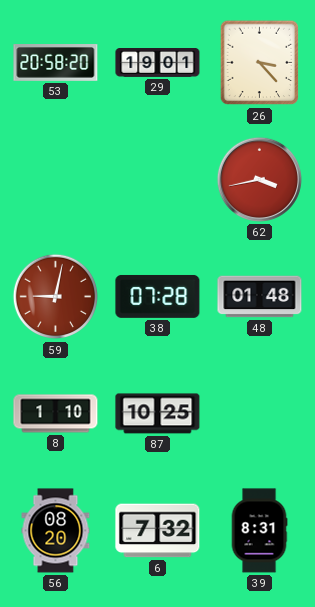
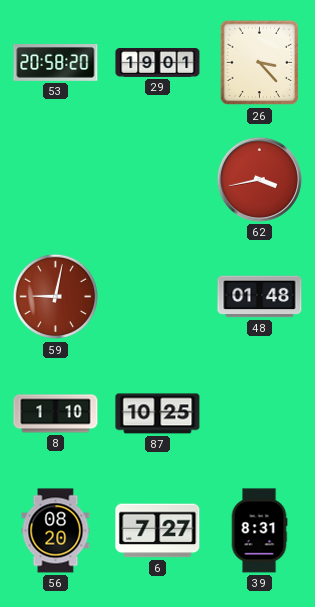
38: 07:28 -> none
6: 7:32 -> 7:27
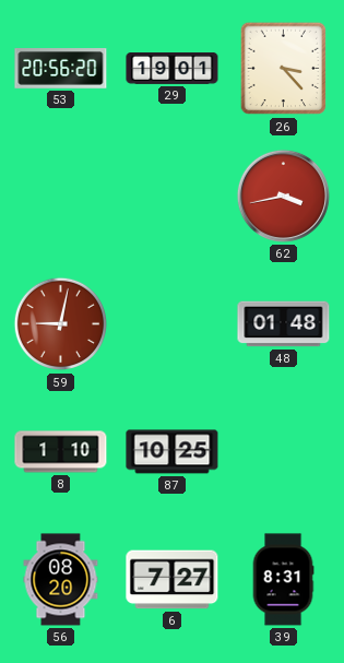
53: 20:58 -> 20:56
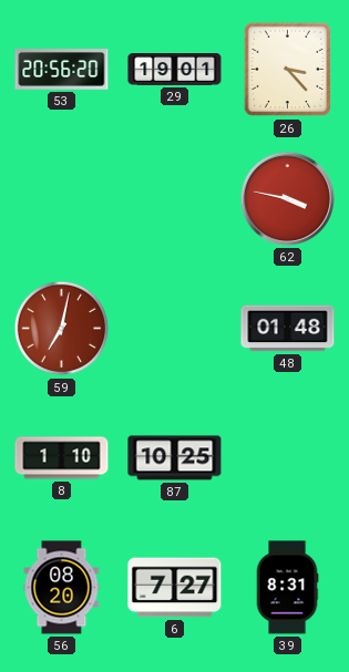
62: 3:43 -> 3:47
59: 9:02 -> 7:02
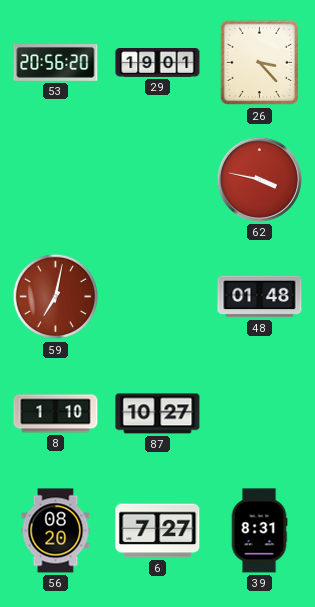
87: 10:25 -> 10:27
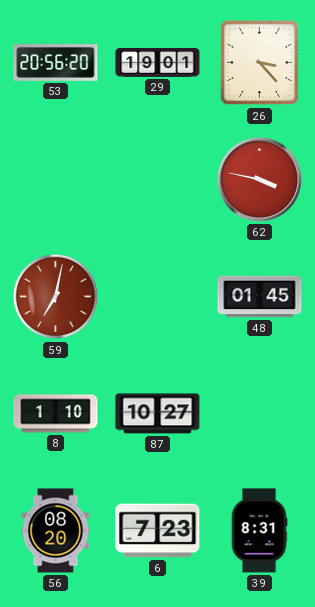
48: 01:48 -> 01:45
6: 7:27 -> 7:23
